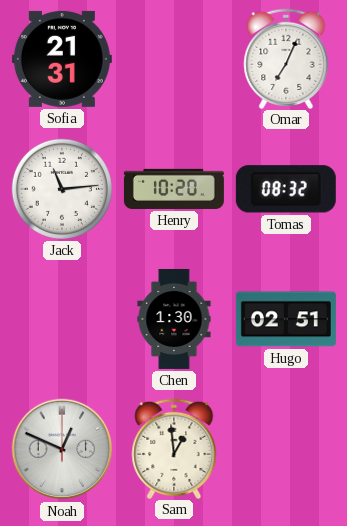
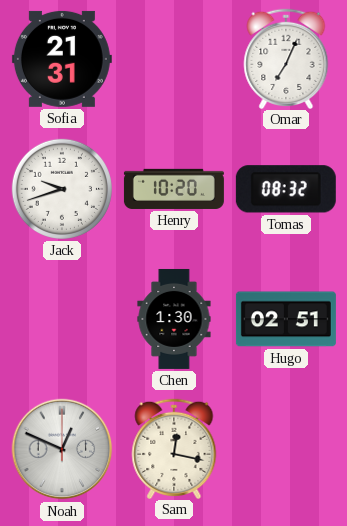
Jack: 11:14 -> 9:42
Sam: 12:59 -> 12:17
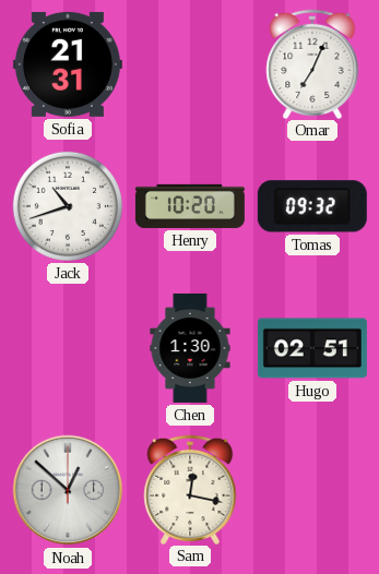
Jack: 9:42 -> 10:42
Tomas: 08:32 -> 09:32
Noah: 12:49 -> 12:52
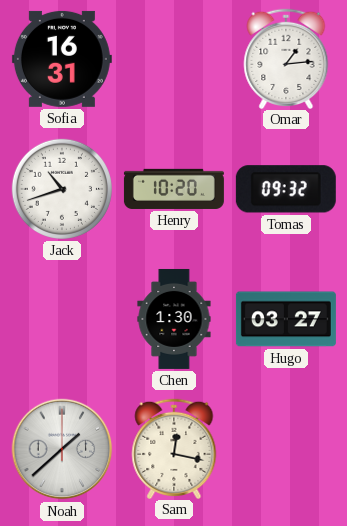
Sofia: 21:31 -> 16:31
Omar: 7:04 -> 1:14
Hugo: 02:51 -> 03:27
Noah: 12:52 -> 1:38
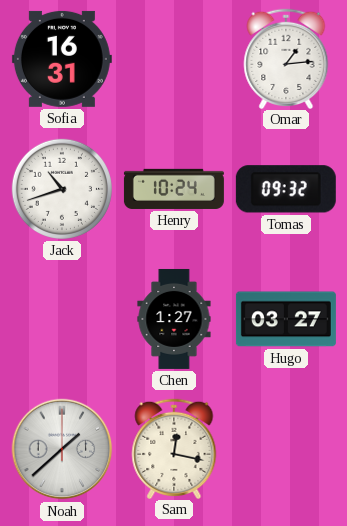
Henry: 10:20 -> 10:24
Chen: 1:30 -> 1:27
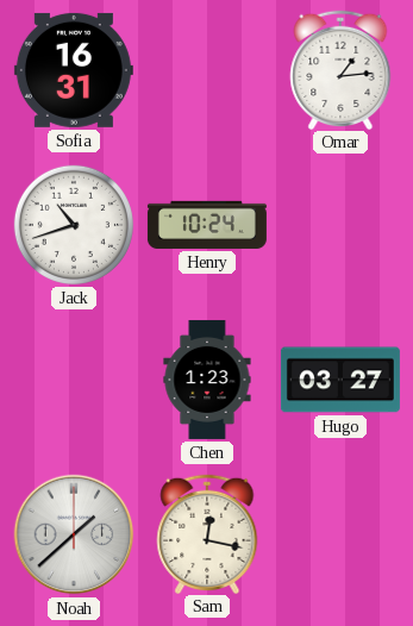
Tomas: 09:32 -> none
Chen: 1:27 -> 1:23
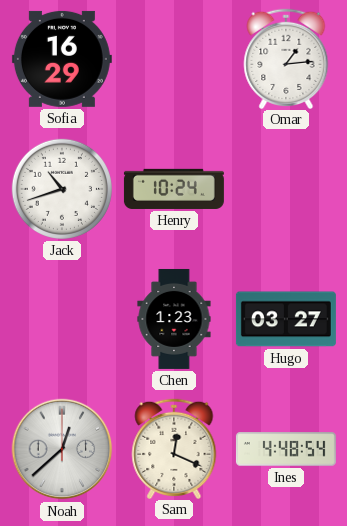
Sofia: 16:31 -> 16:29
Noah: 1:38 -> 12:38
Sam: 12:17 -> 12:19
Ines: none -> 4:48
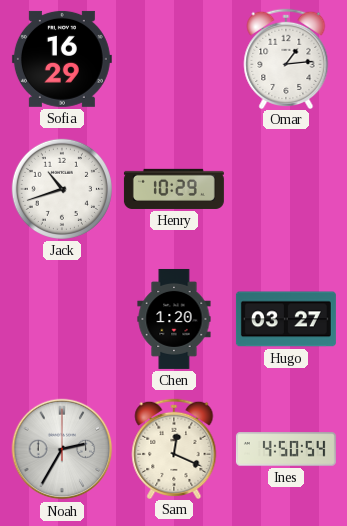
Henry: 10:24 -> 10:29
Chen: 1:23 -> 1:20
Noah: 12:38 -> 2:35
Ines: 4:48 -> 4:50
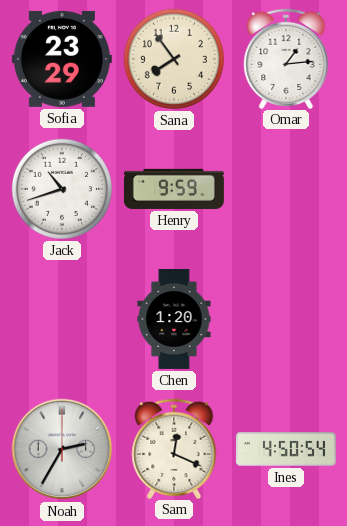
Sofia: 16:29 -> 23:29
Sana: none -> 7:54
Henry: 10:29 -> 9:59
Hugo: 03:27 -> none
